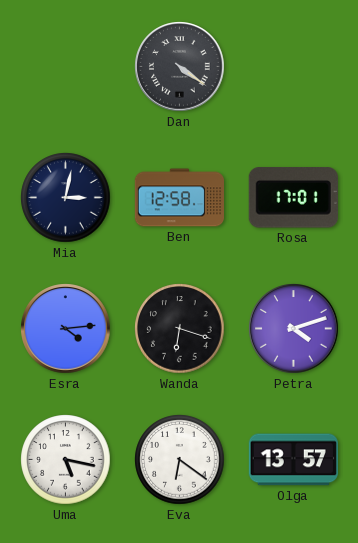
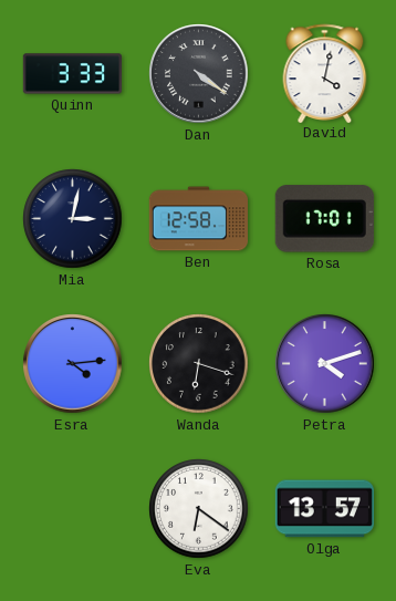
Quinn: none -> 3:33
David: none -> 4:02
Uma: 5:17 -> none
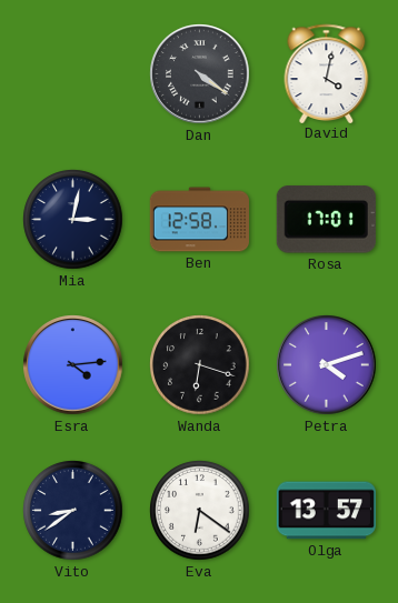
Quinn: 3:33 -> none
Vito: none -> 8:39
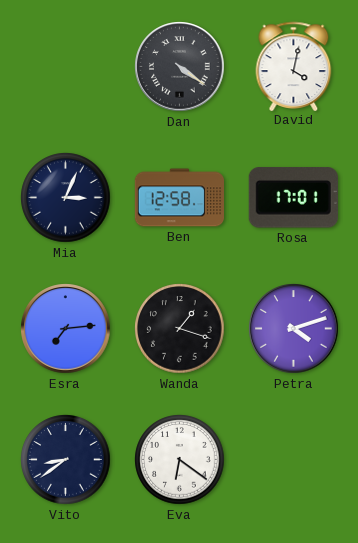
Mia: 3:02 -> 3:04
Esra: 4:14 -> 7:14
Wanda: 6:18 -> 1:18
Olga: 13:57 -> none
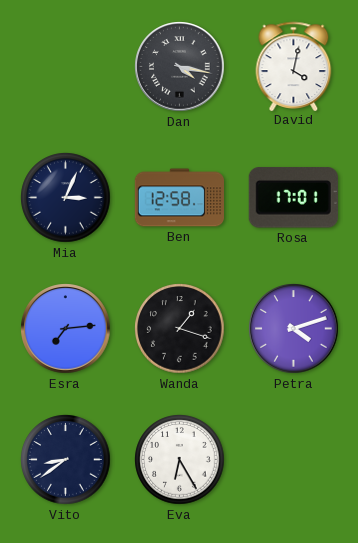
Dan: 4:21 -> 4:17
Eva: 6:21 -> 6:25
